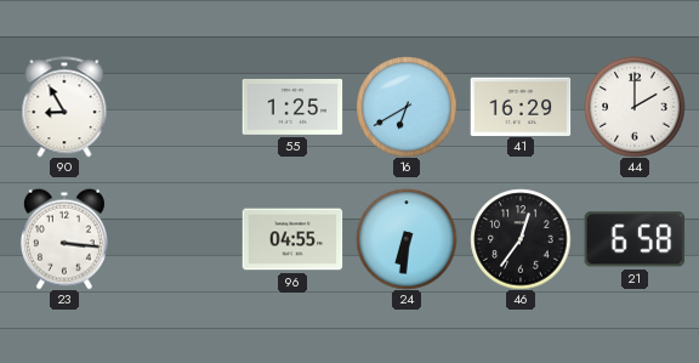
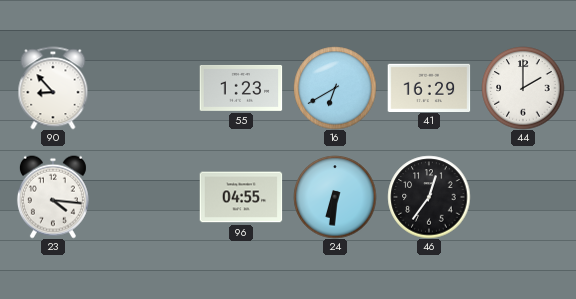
90: 8:55 -> 8:53
55: 1:25 -> 1:23
23: 3:16 -> 4:16
21: 6:58 -> none
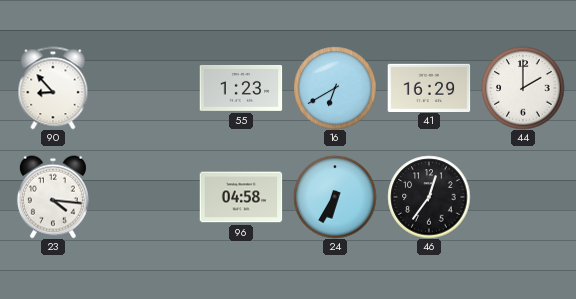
96: 04:55 -> 04:58
24: 6:31 -> 6:35
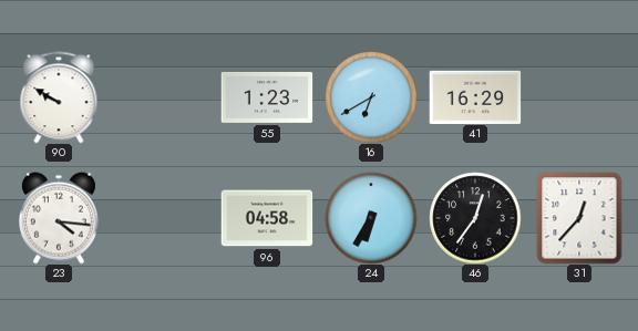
90: 8:53 -> 9:50
44: 2:00 -> none
31: none -> 12:37
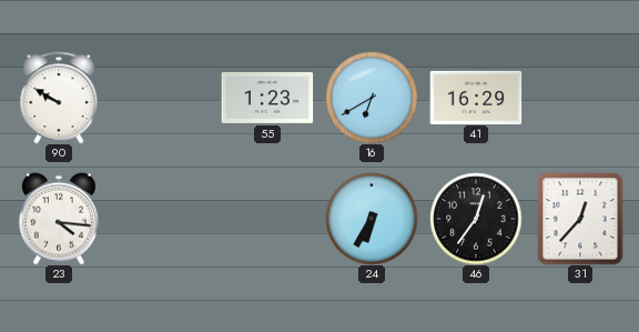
96: 04:58 -> none
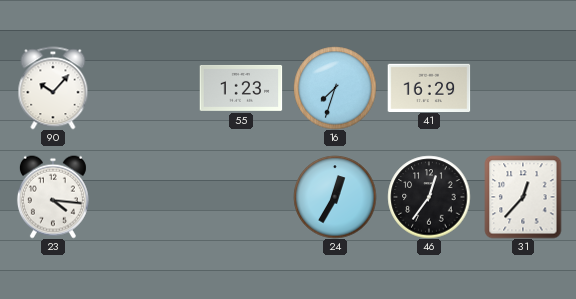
90: 9:50 -> 10:07
16: 6:40 -> 7:33
24: 6:35 -> 12:35
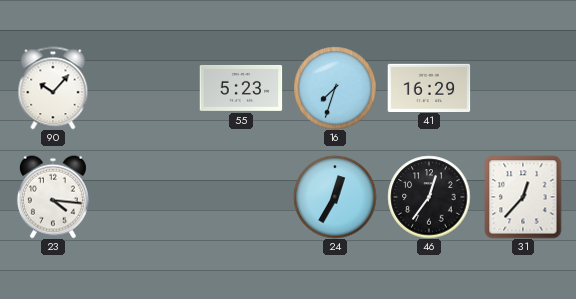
55: 1:23 -> 5:23
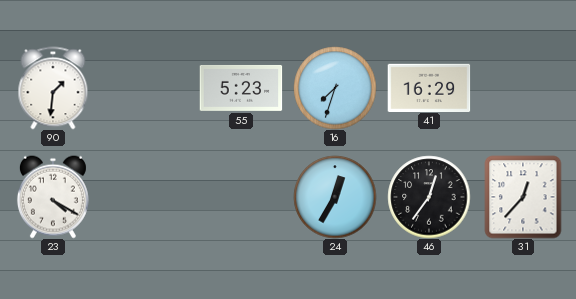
90: 10:07 -> 1:31
23: 4:16 -> 4:20
